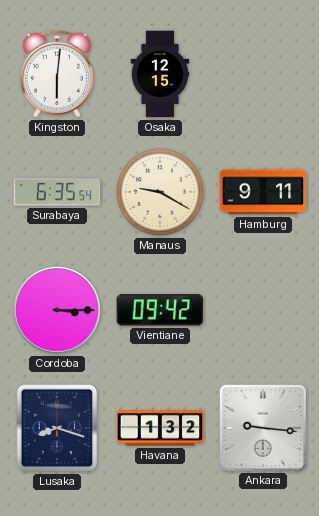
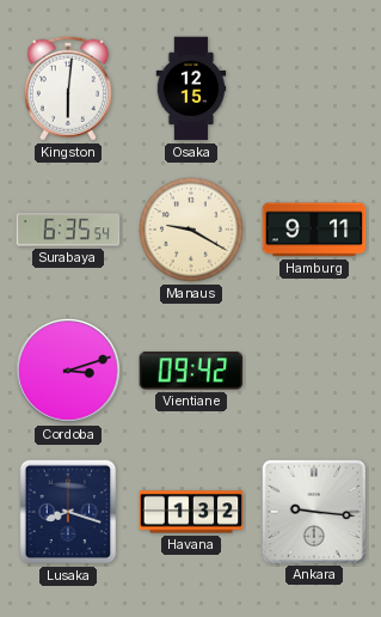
Cordoba: 3:15 -> 3:12
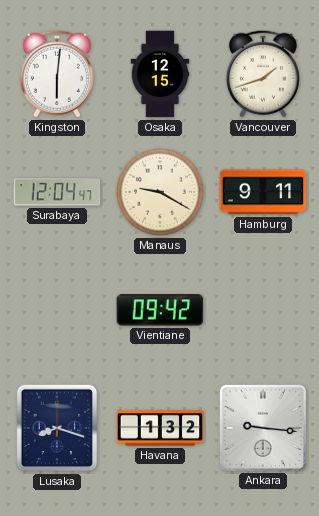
Vancouver: none -> 1:42
Surabaya: 6:35 -> 12:04
Cordoba: 3:12 -> none
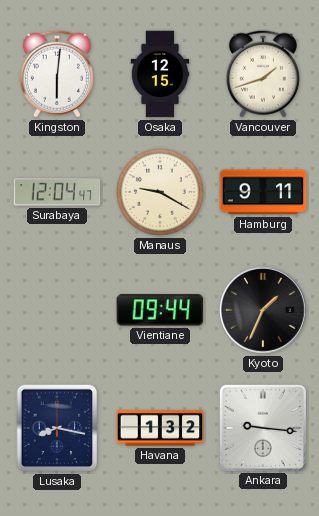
Vientiane: 09:42 -> 09:44
Kyoto: none -> 1:34
Lusaka: 8:18 -> 8:17
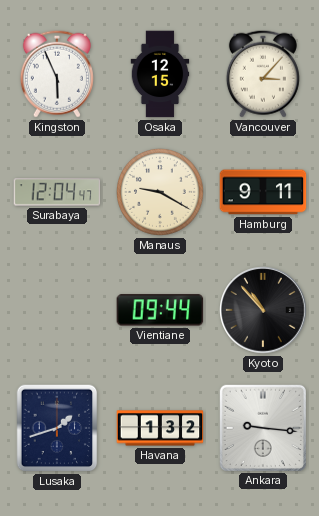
Kingston: 6:01 -> 5:56
Vancouver: 1:42 -> 3:07
Kyoto: 1:34 -> 10:53
Lusaka: 8:17 -> 1:42
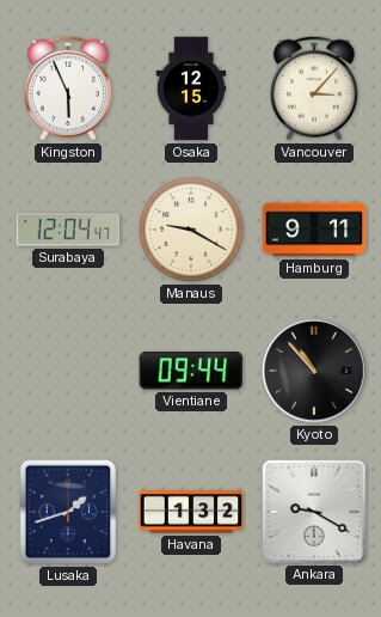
Ankara: 9:16 -> 9:20
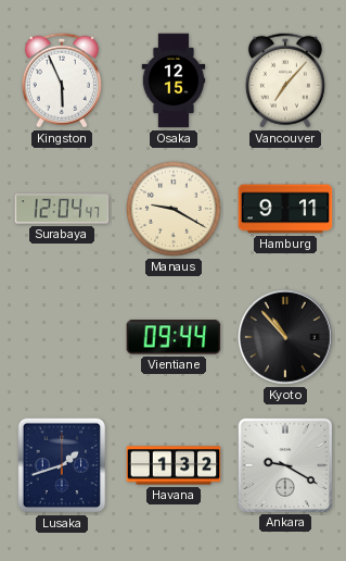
Vancouver: 3:07 -> 7:07
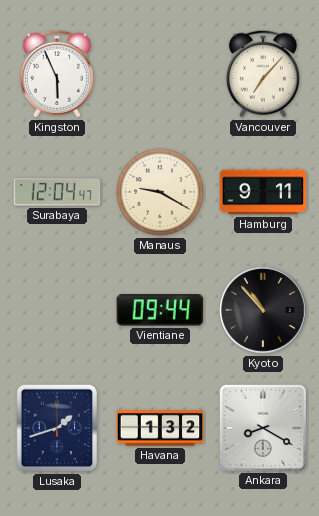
Osaka: 12:15 -> none
Ankara: 9:20 -> 8:20
